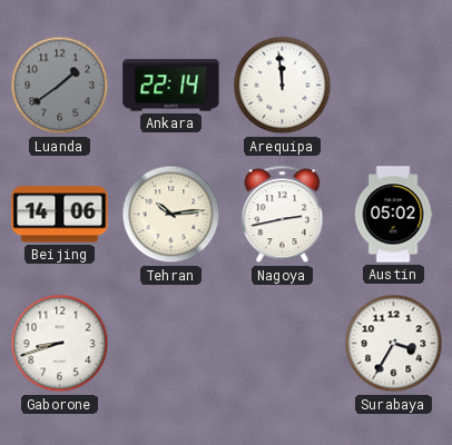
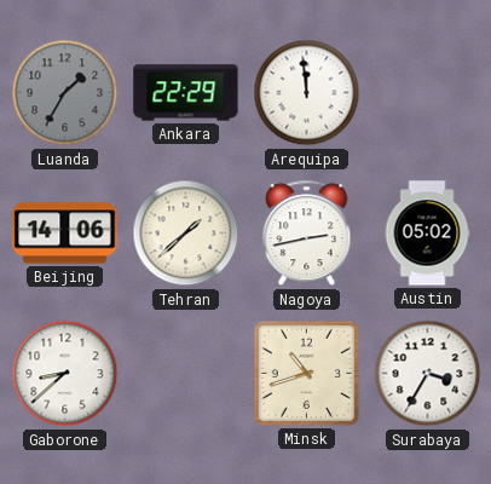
Luanda: 1:39 -> 1:35
Ankara: 22:14 -> 22:29
Tehran: 10:14 -> 1:38
Gaborone: 8:42 -> 8:38
Minsk: none -> 10:42
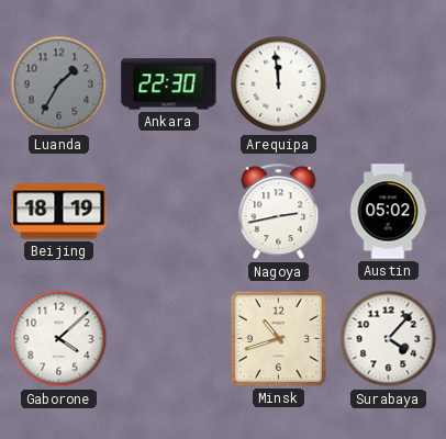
Ankara: 22:29 -> 22:30
Beijing: 14:06 -> 18:19
Tehran: 1:38 -> none
Gaborone: 8:38 -> 4:08
Surabaya: 3:35 -> 4:07
